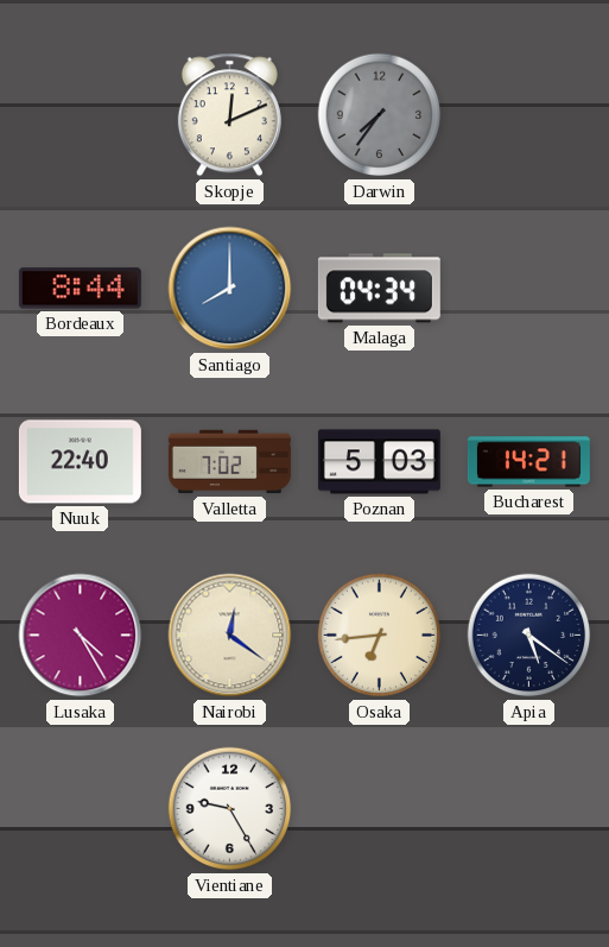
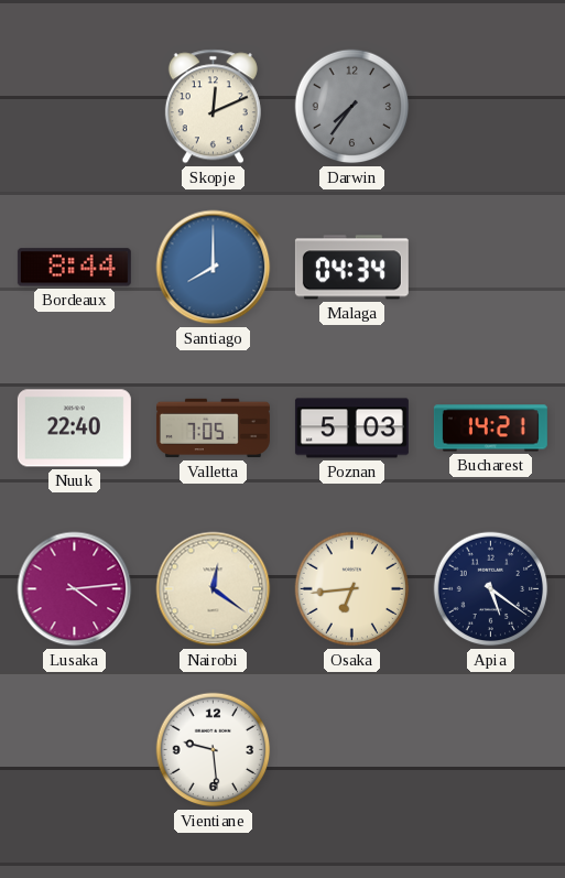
Valletta: 7:02 -> 7:05
Lusaka: 4:25 -> 4:14
Vientiane: 9:25 -> 9:29
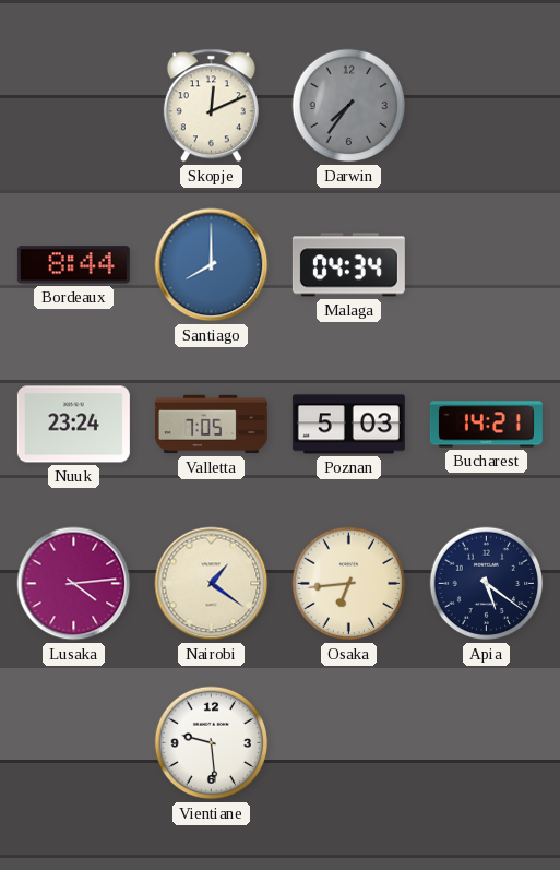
Nuuk: 22:40 -> 23:24
Nairobi: 12:21 -> 1:21
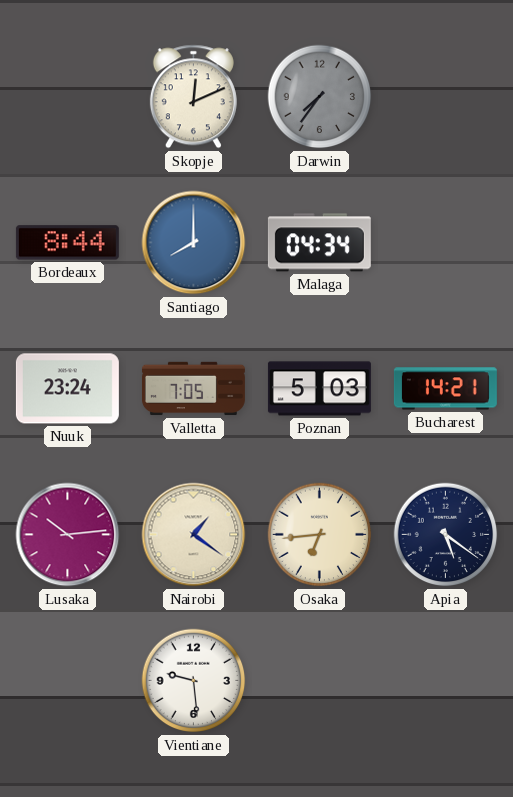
Lusaka: 4:14 -> 10:14
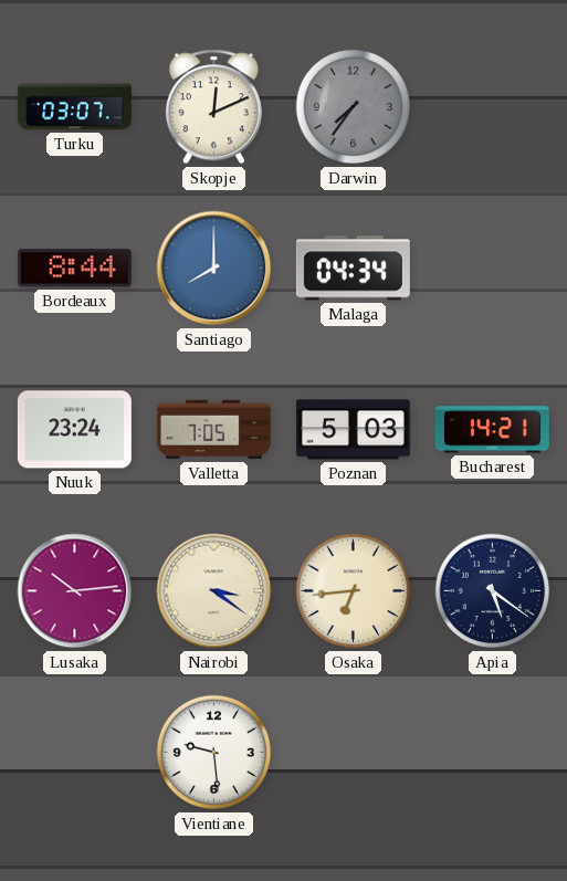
Turku: none -> 03:07
Nairobi: 1:21 -> 3:21
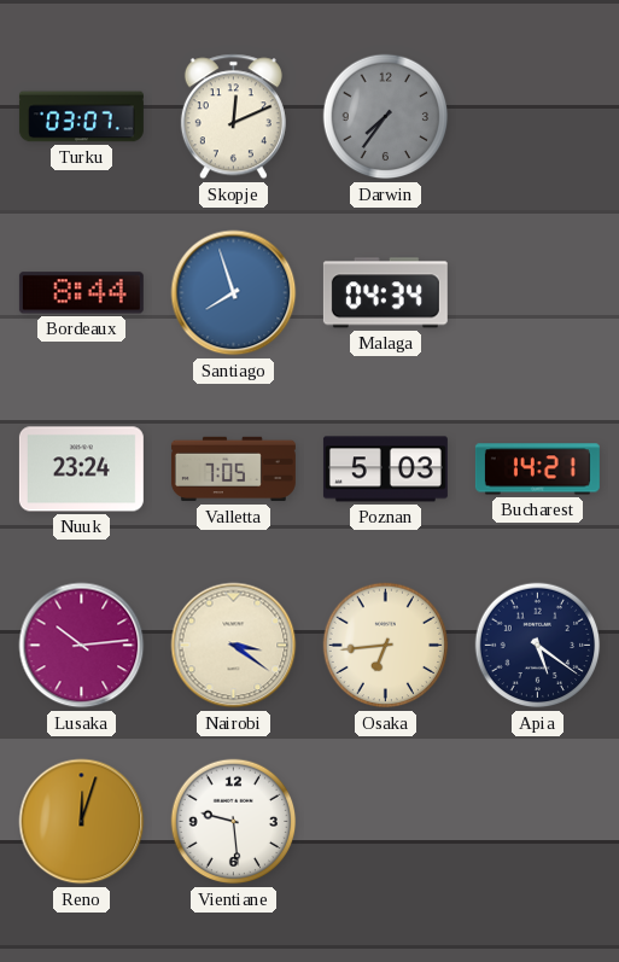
Santiago: 8:00 -> 7:57
Reno: none -> 12:03
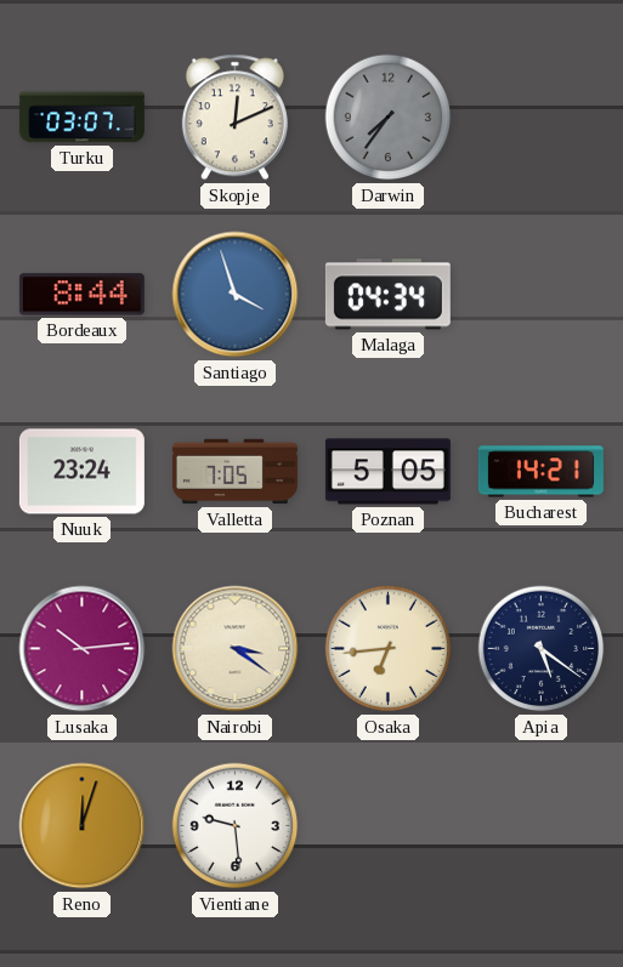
Santiago: 7:57 -> 3:57
Poznan: 5:03 -> 5:05
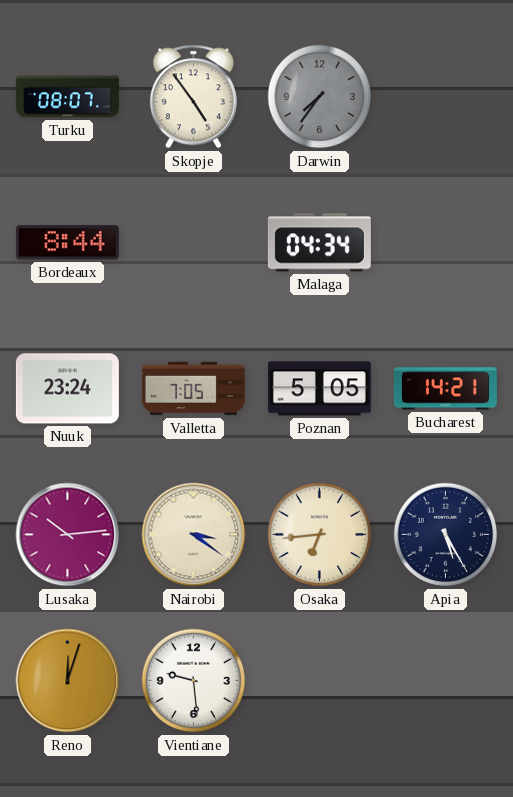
Turku: 03:07 -> 08:07
Skopje: 12:11 -> 4:54
Santiago: 3:57 -> none
Apia: 5:21 -> 5:25
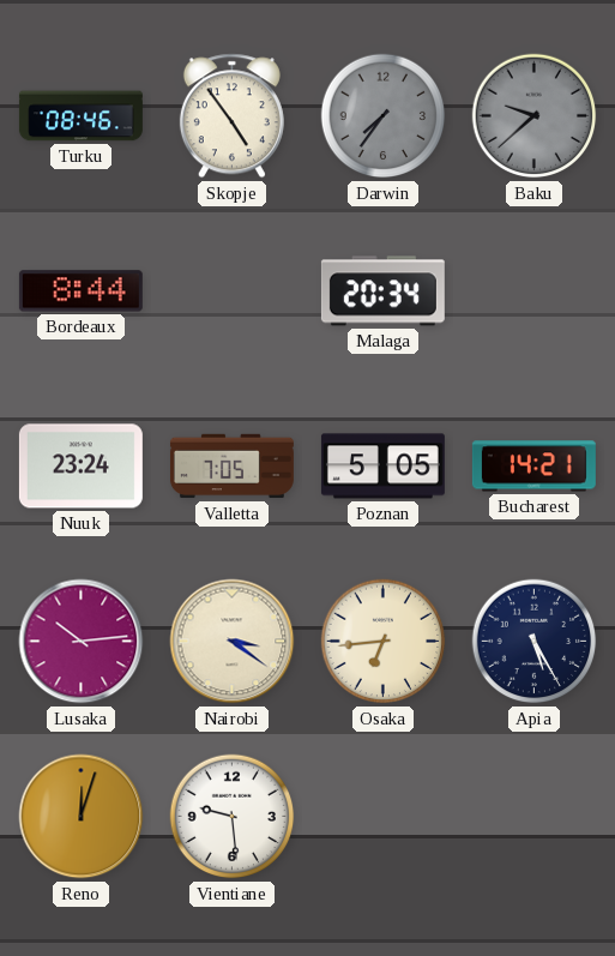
Turku: 08:07 -> 08:46
Baku: none -> 9:38
Malaga: 04:34 -> 20:34
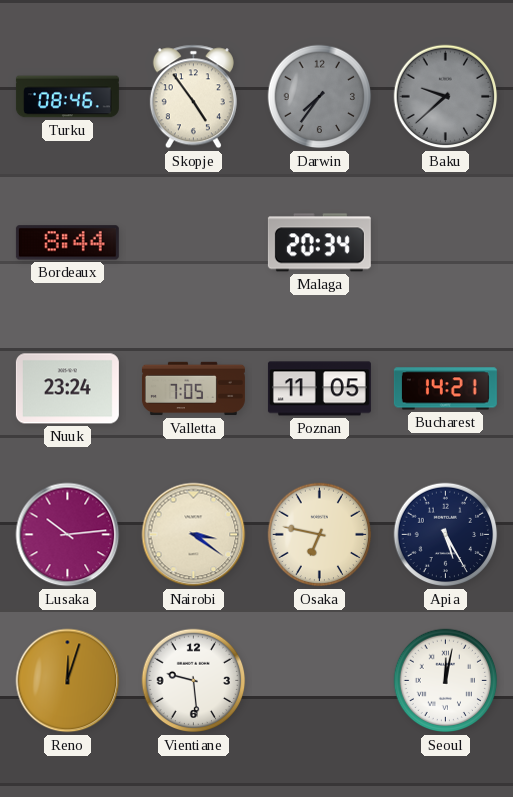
Poznan: 5:05 -> 11:05
Osaka: 6:44 -> 6:47
Seoul: none -> 12:02
